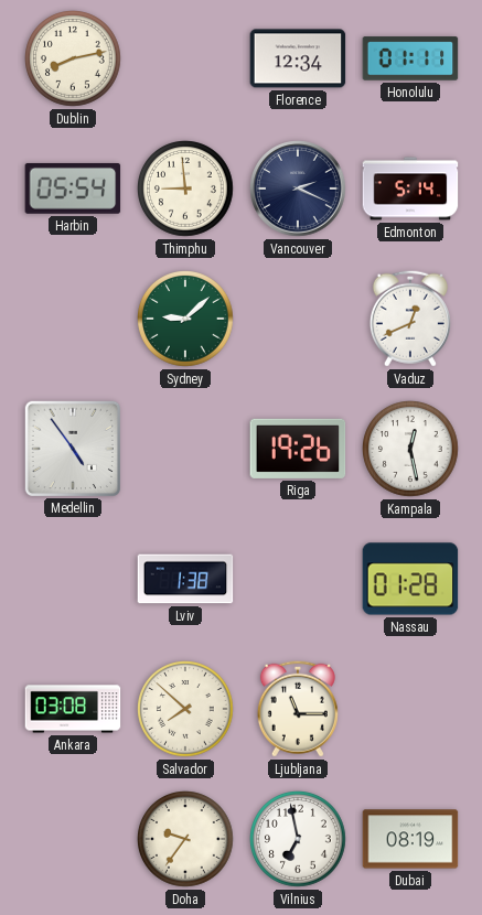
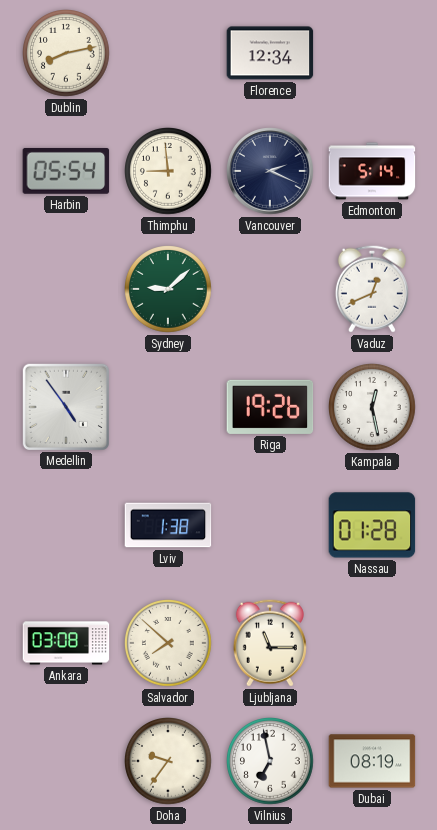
Honolulu: 01:11 -> none
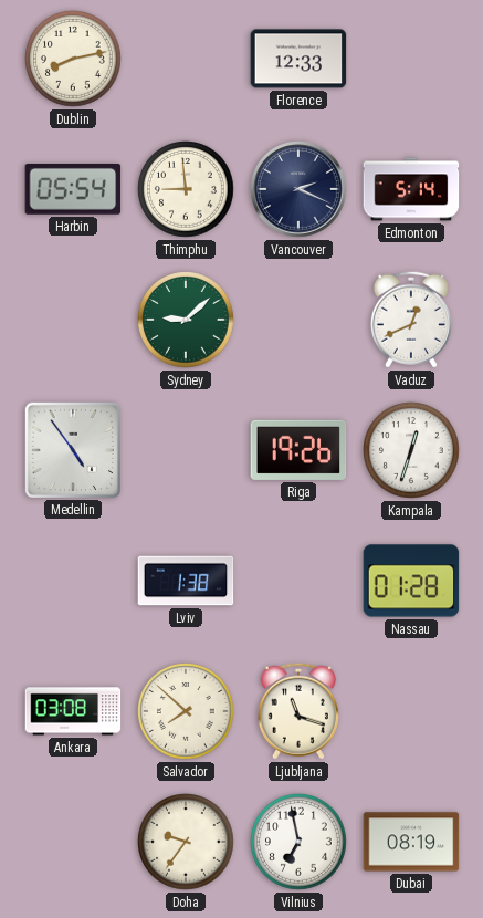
Florence: 12:34 -> 12:33
Kampala: 12:28 -> 12:33
Ljubljana: 11:15 -> 11:18
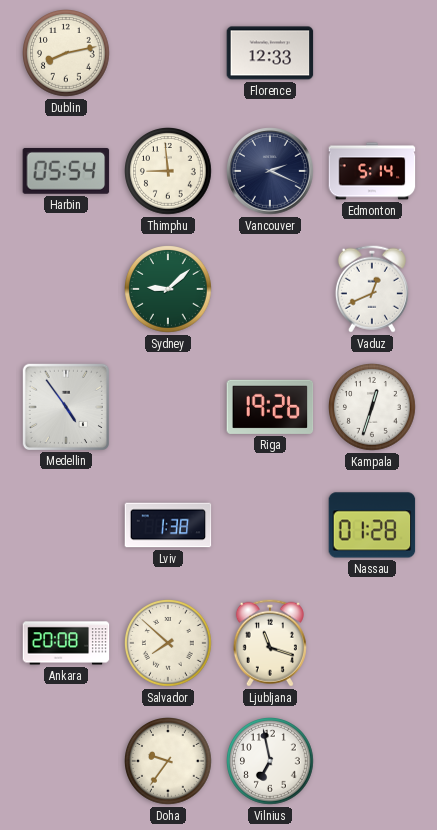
Ankara: 03:08 -> 20:08
Dubai: 08:19 -> none
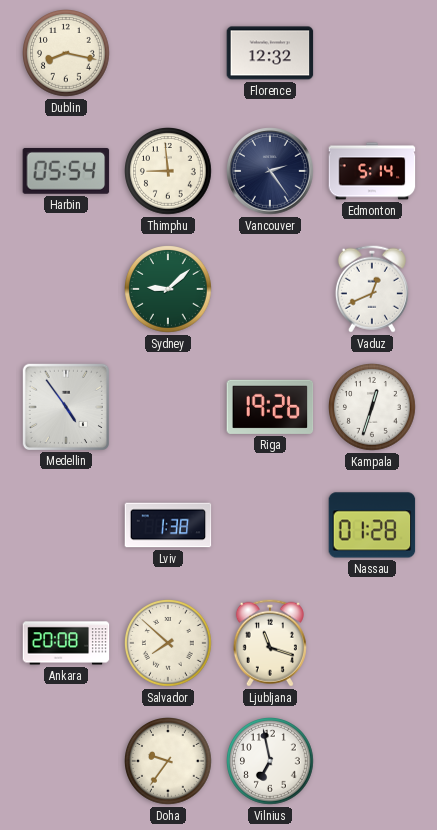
Dublin: 8:13 -> 8:17
Florence: 12:33 -> 12:32
Vancouver: 2:19 -> 2:24
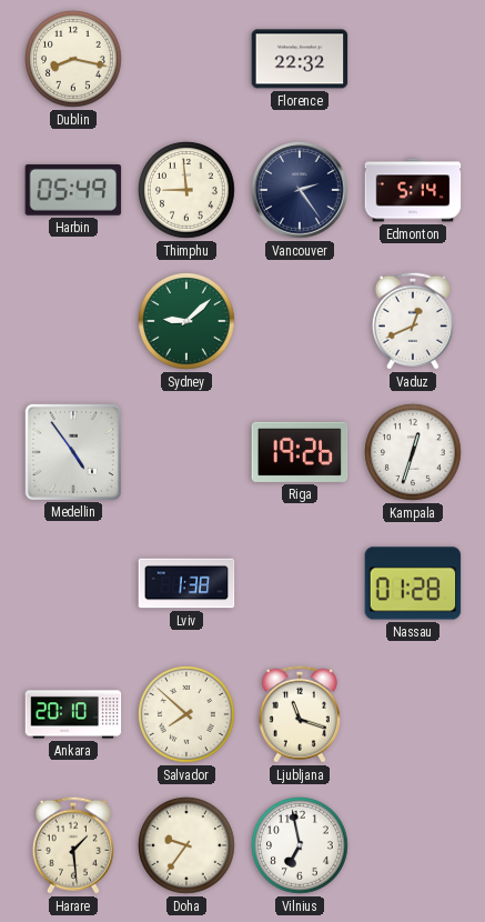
Florence: 12:32 -> 22:32
Harbin: 05:54 -> 05:49
Ankara: 20:08 -> 20:10
Harare: none -> 1:29
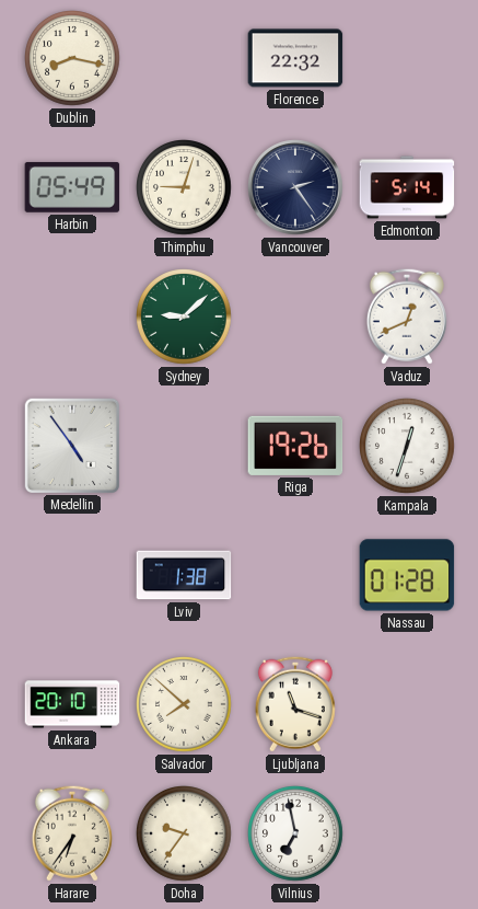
Thimphu: 8:59 -> 9:03
Harare: 1:29 -> 6:36
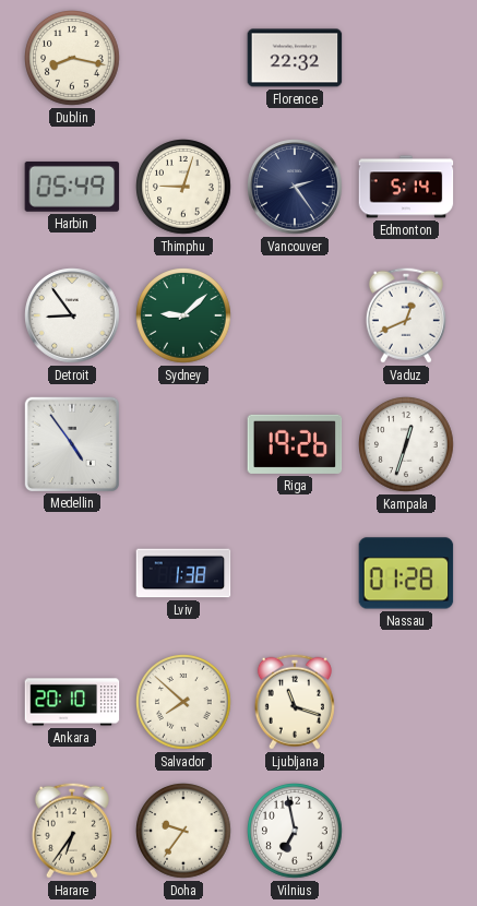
Detroit: none -> 8:54
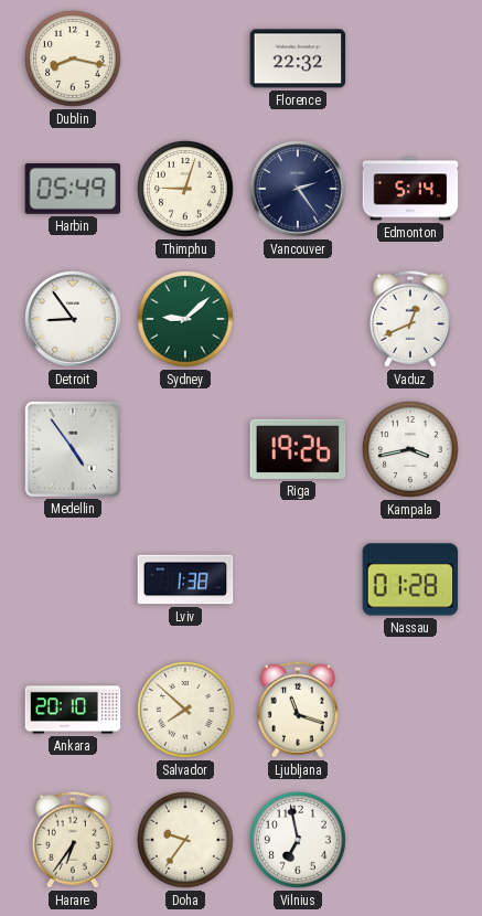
Kampala: 12:33 -> 3:43
